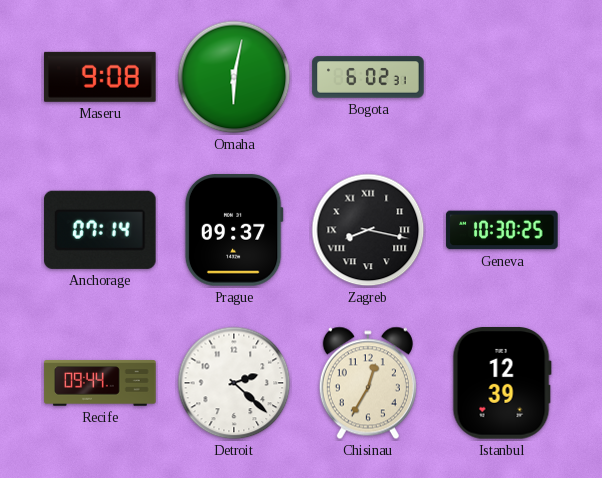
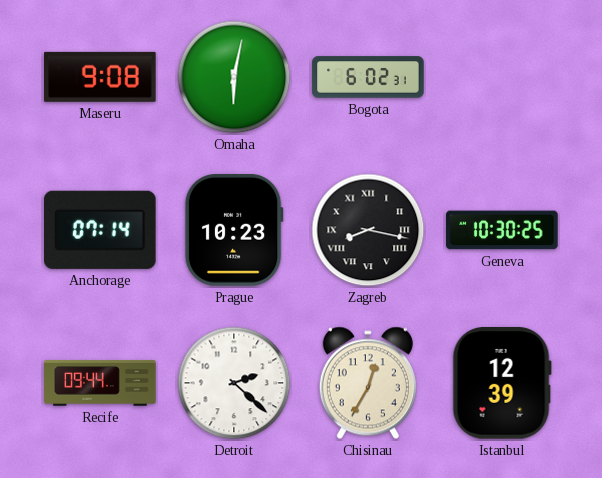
Prague: 09:37 -> 10:23
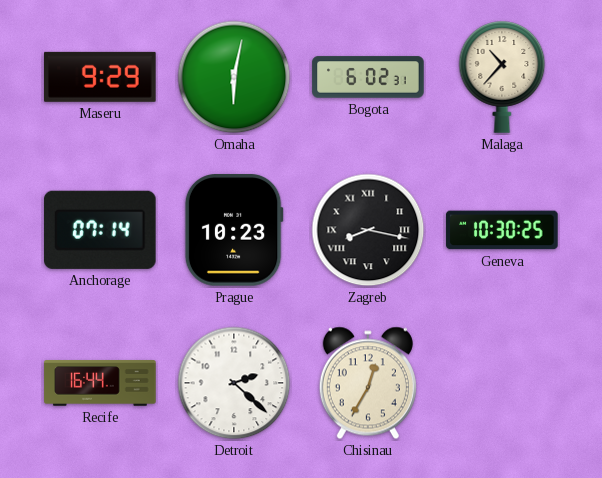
Maseru: 9:08 -> 9:29
Malaga: none -> 10:37
Recife: 09:44 -> 16:44
Istanbul: 12:39 -> none
